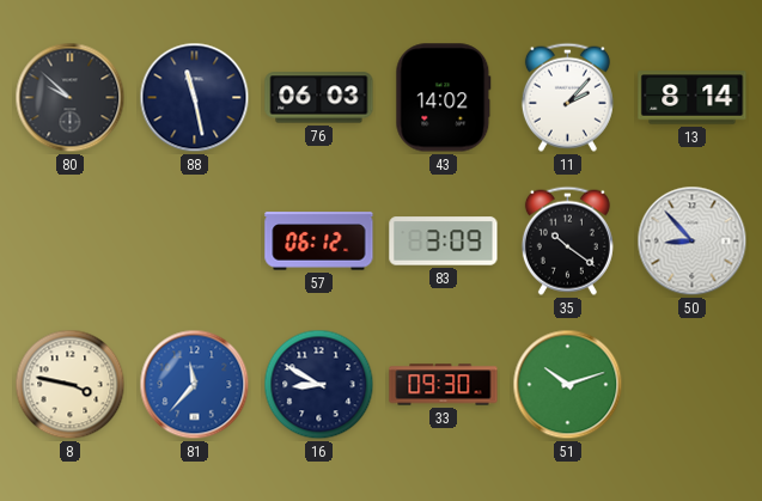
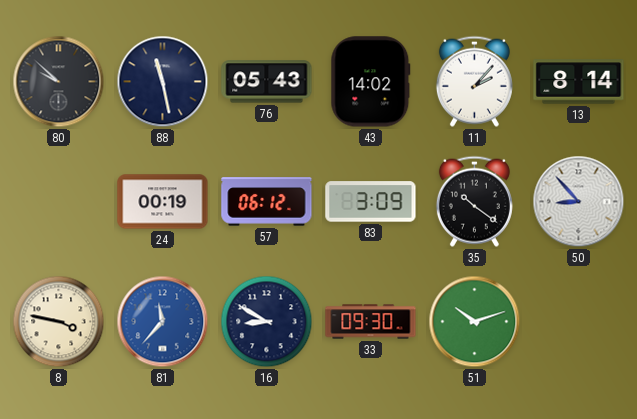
76: 06:03 -> 05:43
24: none -> 00:19
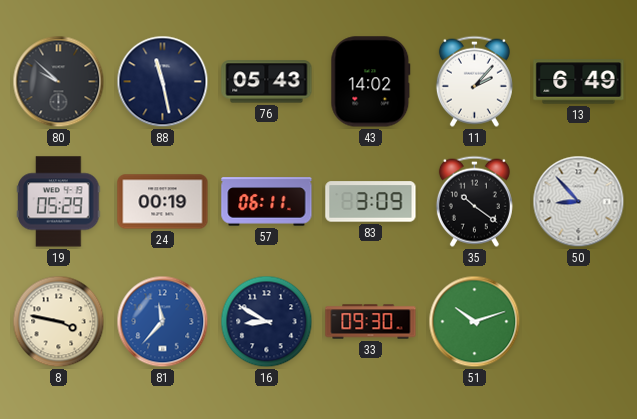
13: 8:14 -> 6:49
19: none -> 05:29
57: 06:12 -> 06:11
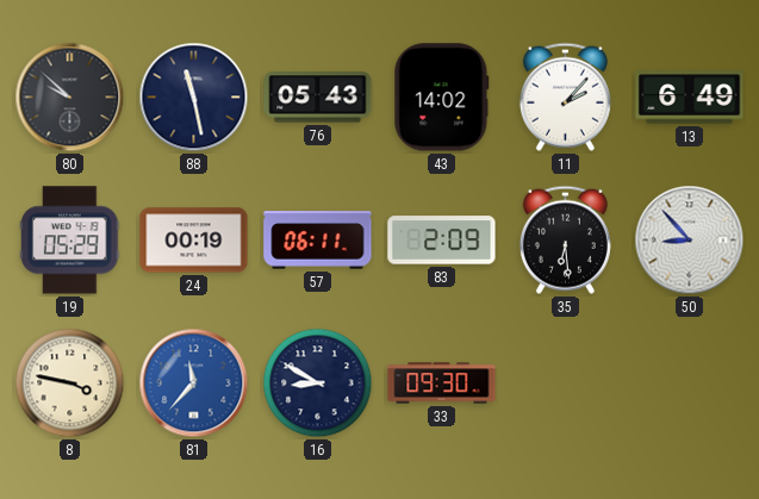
83: 3:09 -> 2:09
35: 10:21 -> 6:29
51: 10:12 -> none
